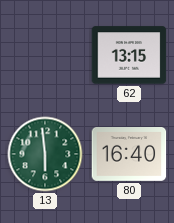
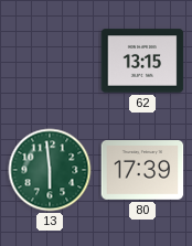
80: 16:40 -> 17:39
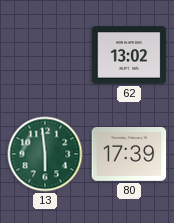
62: 13:15 -> 13:02
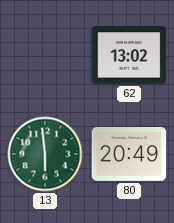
80: 17:39 -> 20:49
